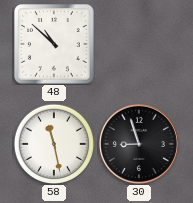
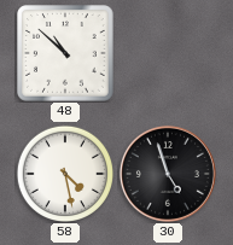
58: 11:28 -> 4:28
30: 8:57 -> 4:57
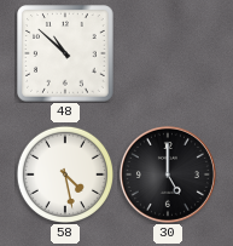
30: 4:57 -> 5:00
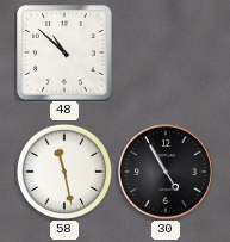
58: 4:28 -> 11:28
30: 5:00 -> 4:55
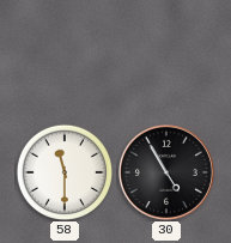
48: 10:52 -> none
58: 11:28 -> 11:30
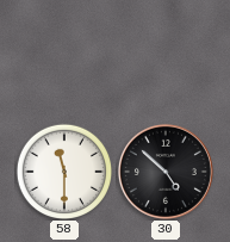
30: 4:55 -> 4:52
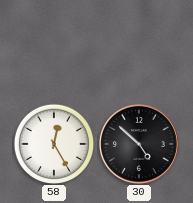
58: 11:30 -> 12:25
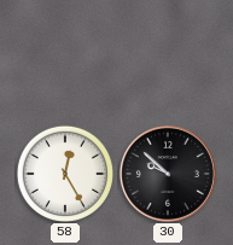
30: 4:52 -> 9:52
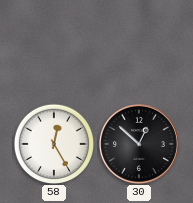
30: 9:52 -> 12:52
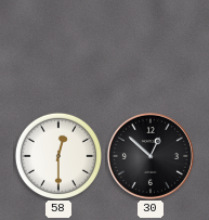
58: 12:25 -> 12:30
